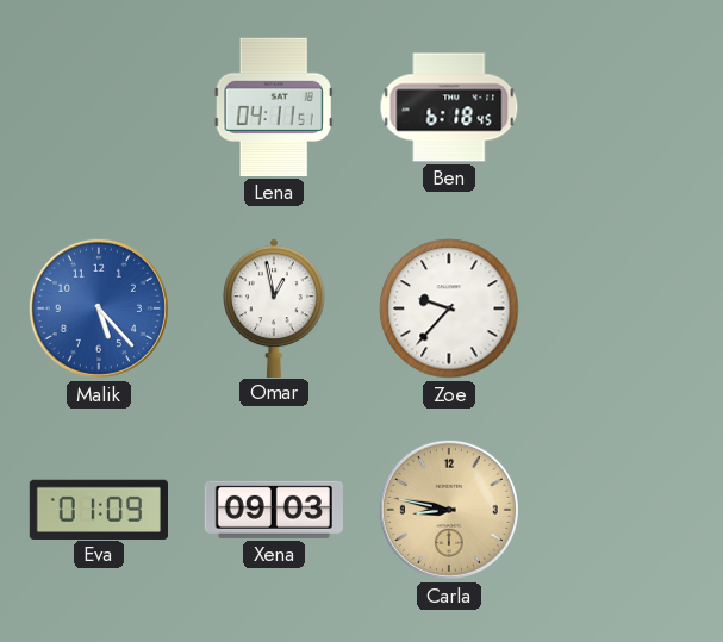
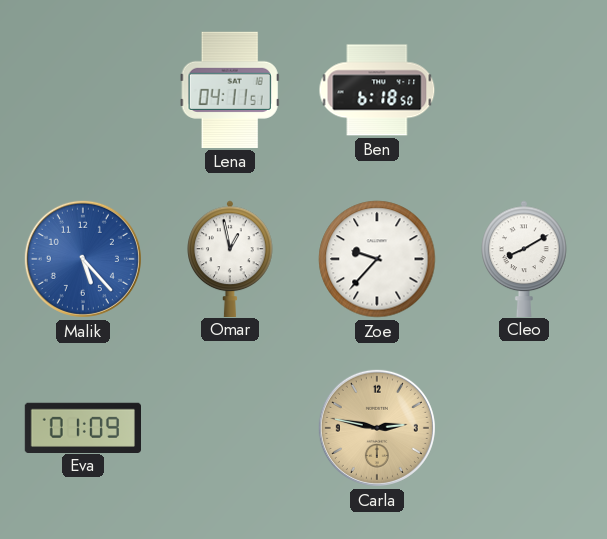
Ben: 6:18:45 -> 6:18:50
Cleo: none -> 8:10
Xena: 09:03 -> none
Carla: 8:47 -> 2:47
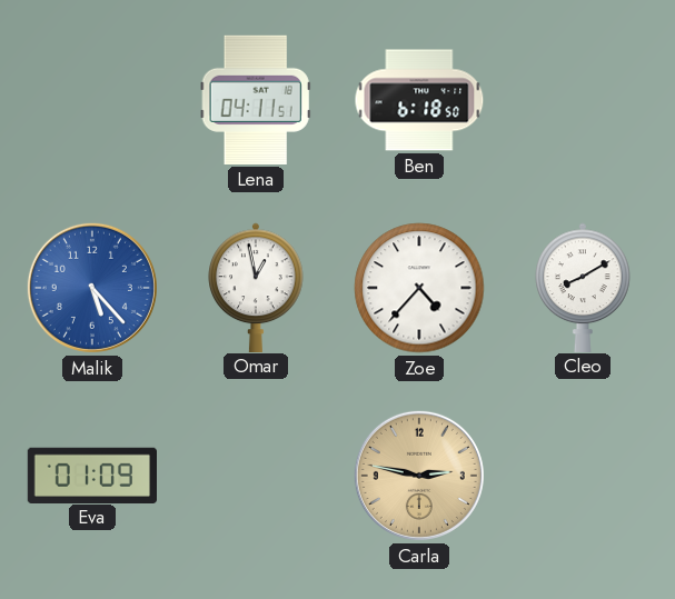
Zoe: 9:37 -> 4:37
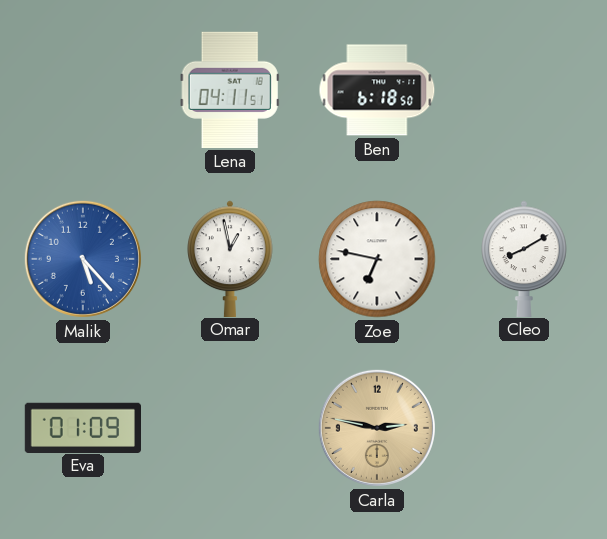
Zoe: 4:37 -> 6:47
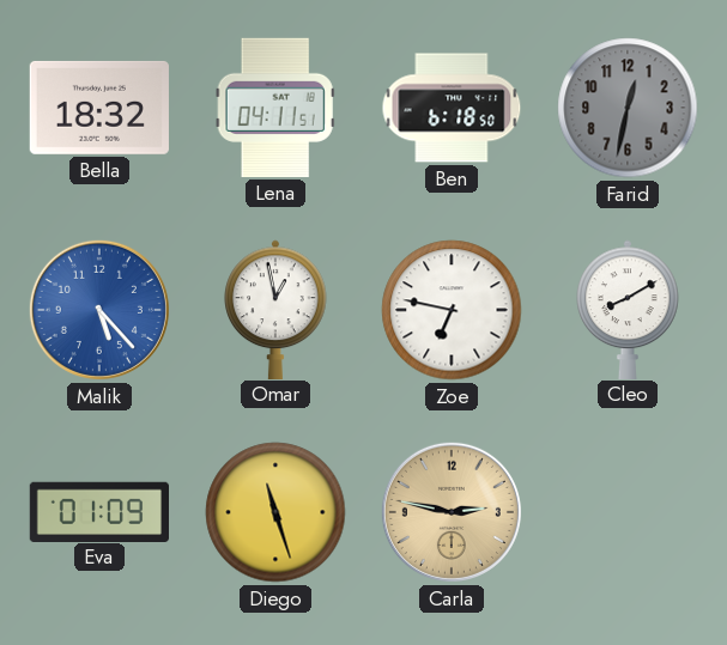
Bella: none -> 18:32
Farid: none -> 12:32
Diego: none -> 11:27
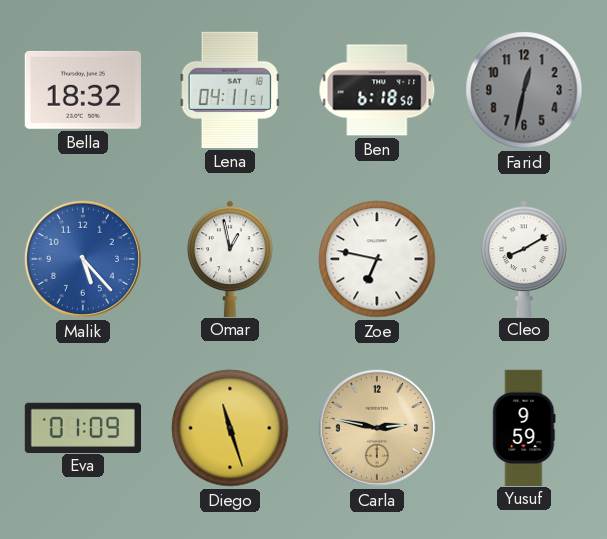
Yusuf: none -> 9:59
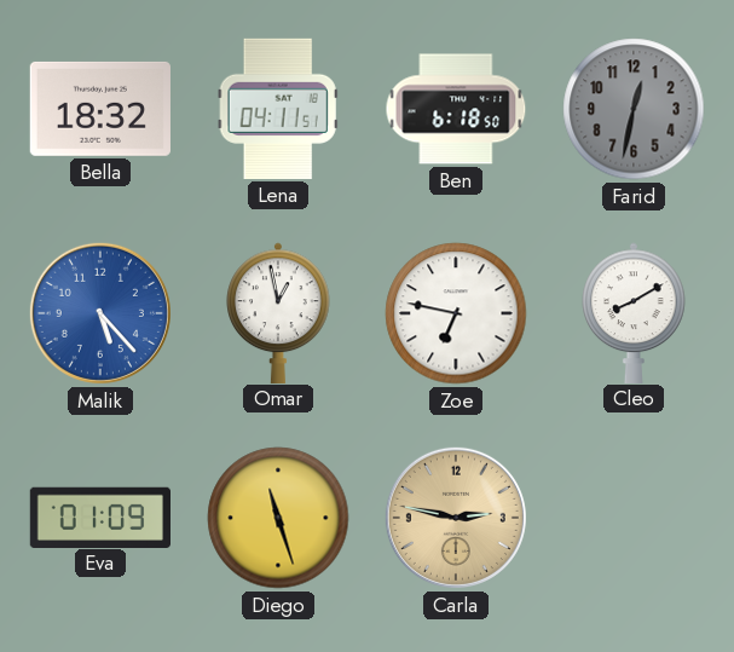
Yusuf: 9:59 -> none
